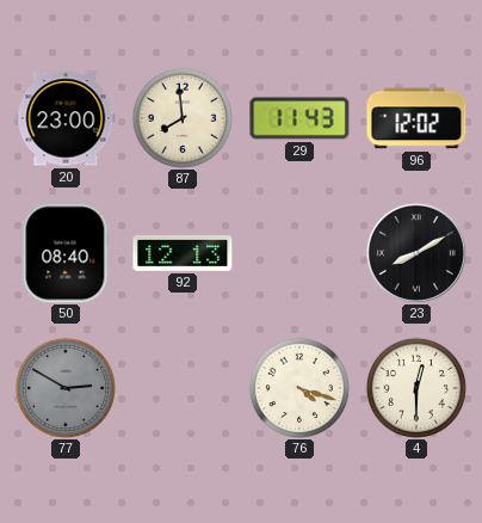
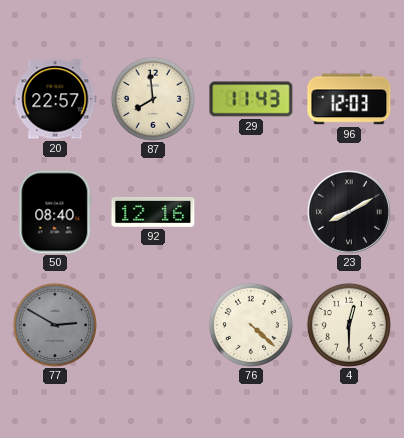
20: 23:00 -> 22:57
96: 12:02 -> 12:03
92: 12:13 -> 12:16
76: 4:18 -> 4:22
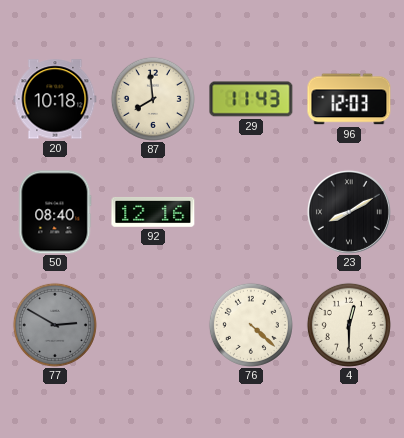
20: 22:57 -> 10:18
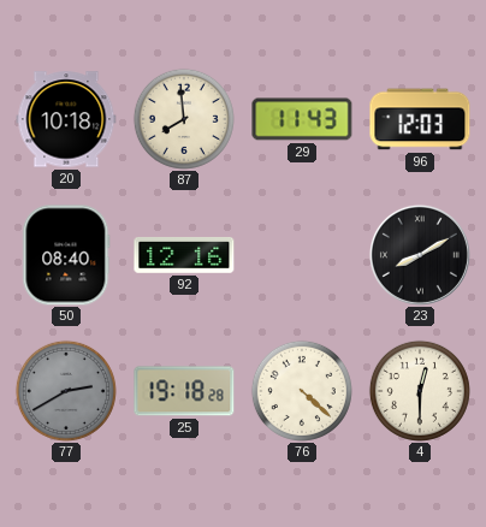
77: 2:50 -> 2:40
25: none -> 19:18
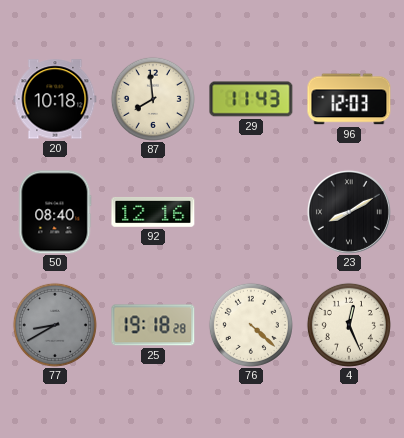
77: 2:40 -> 8:40
4: 12:30 -> 12:26
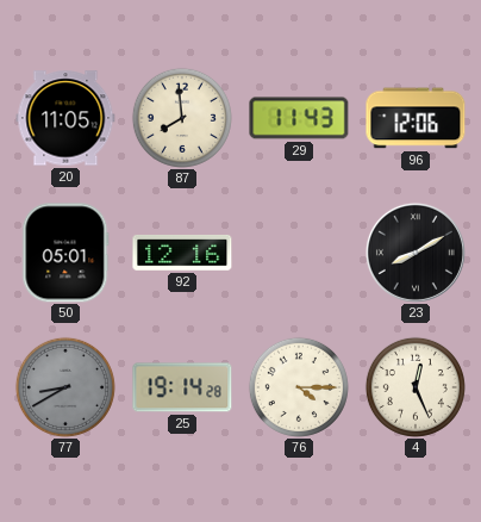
20: 10:18 -> 11:05
96: 12:03 -> 12:06
50: 08:40 -> 05:01
25: 19:18 -> 19:14
76: 4:22 -> 4:15
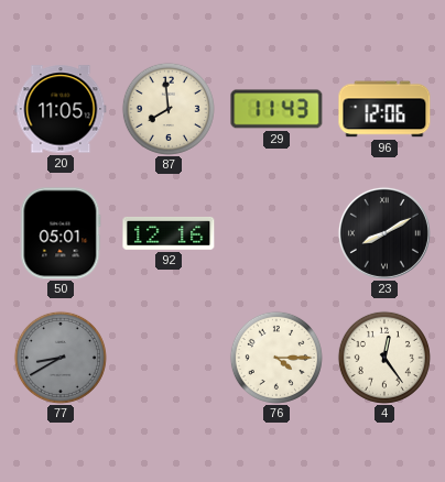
25: 19:14 -> none
4: 12:26 -> 12:24
